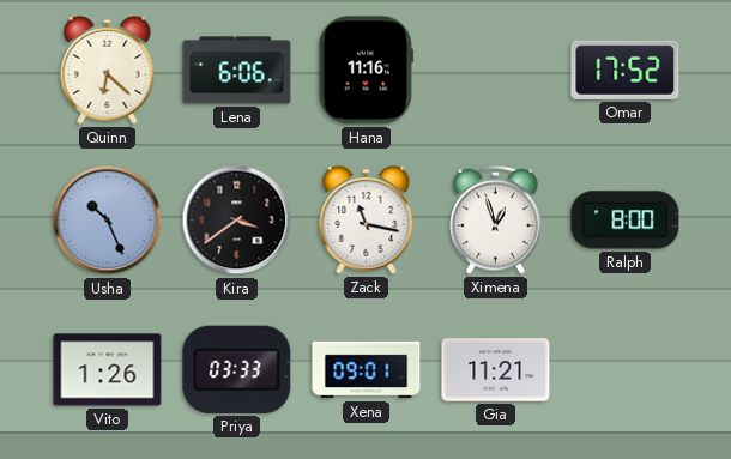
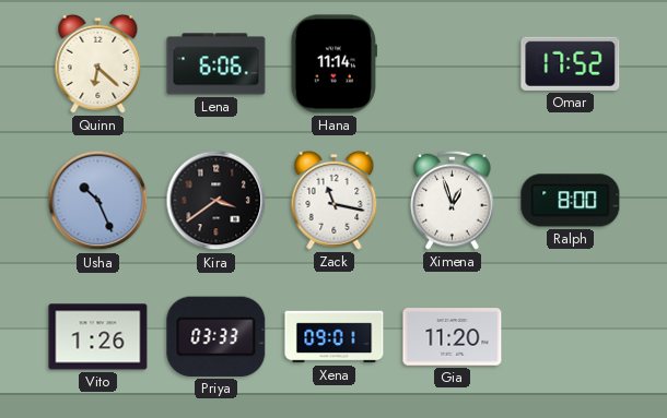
Hana: 11:16 -> 11:14
Gia: 11:21 -> 11:20
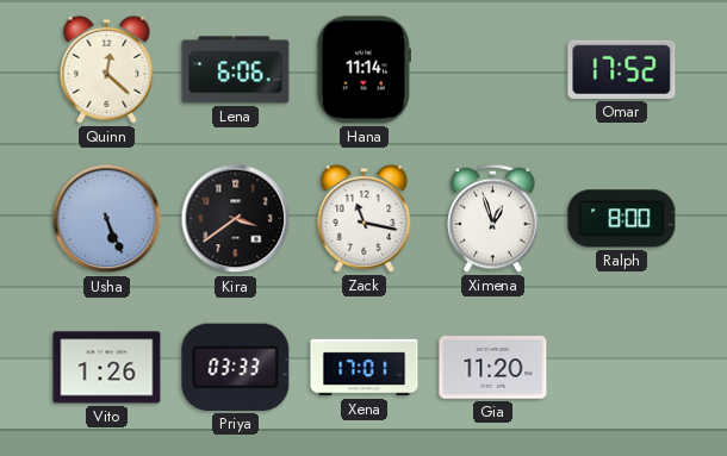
Quinn: 6:22 -> 12:22
Usha: 10:26 -> 5:26
Xena: 09:01 -> 17:01
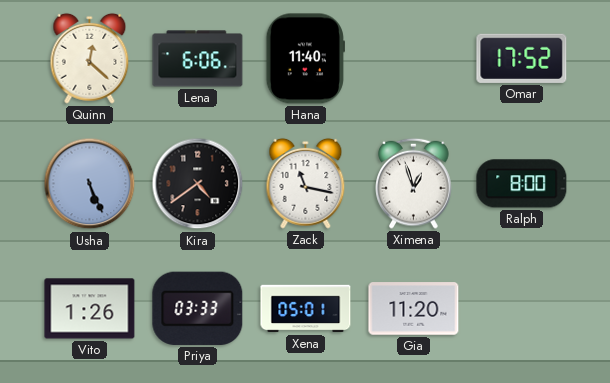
Hana: 11:14 -> 11:40
Kira: 3:39 -> 4:39
Xena: 17:01 -> 05:01
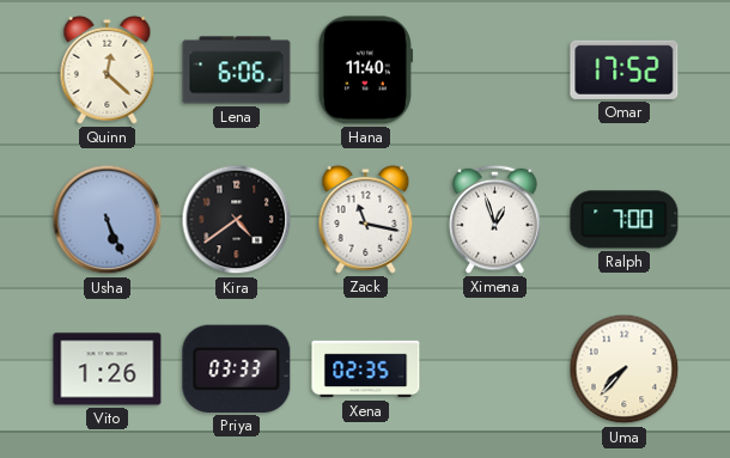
Ralph: 8:00 -> 7:00
Xena: 05:01 -> 02:35
Gia: 11:20 -> none
Uma: none -> 7:37
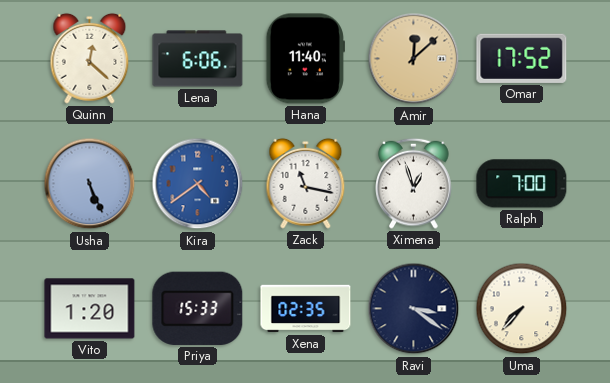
Amir: none -> 12:08
Kira dial: black -> blue
Vito: 1:26 -> 1:20
Priya: 03:33 -> 15:33
Ravi: none -> 3:21
